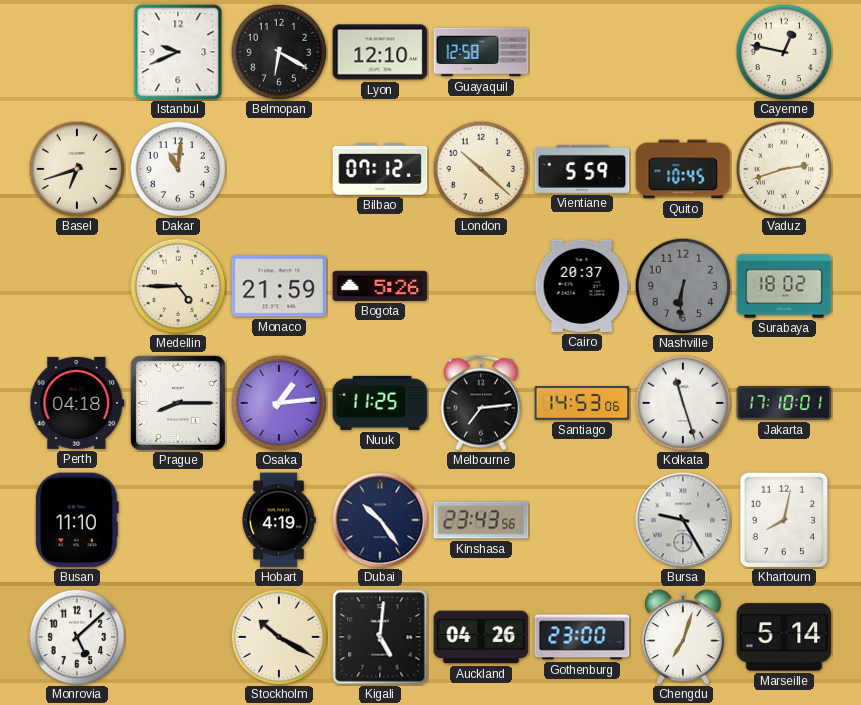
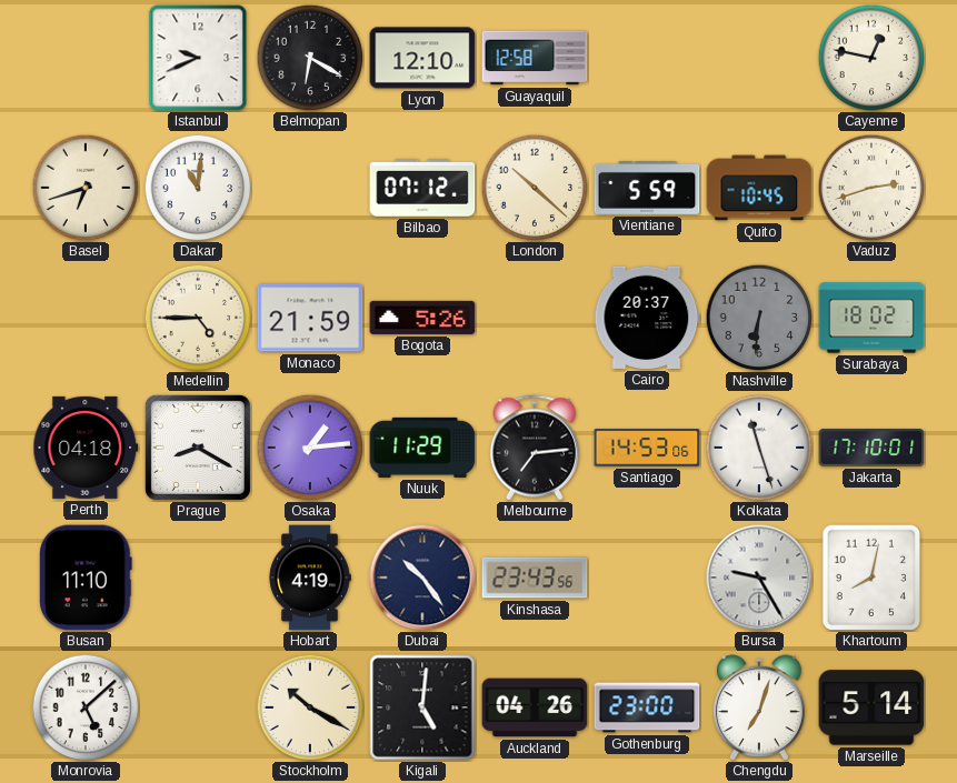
Prague: 8:15 -> 8:20
Nuuk: 11:25 -> 11:29
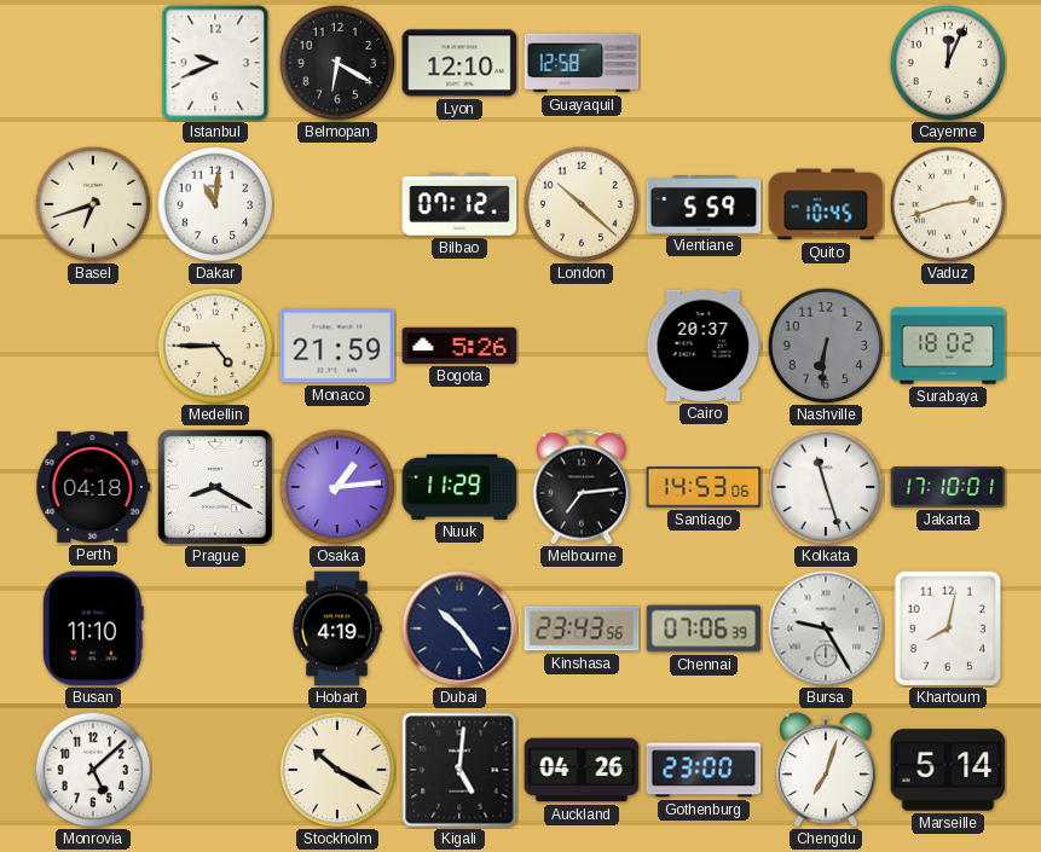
Cayenne: 12:47 -> 12:04
Chennai: none -> 07:06
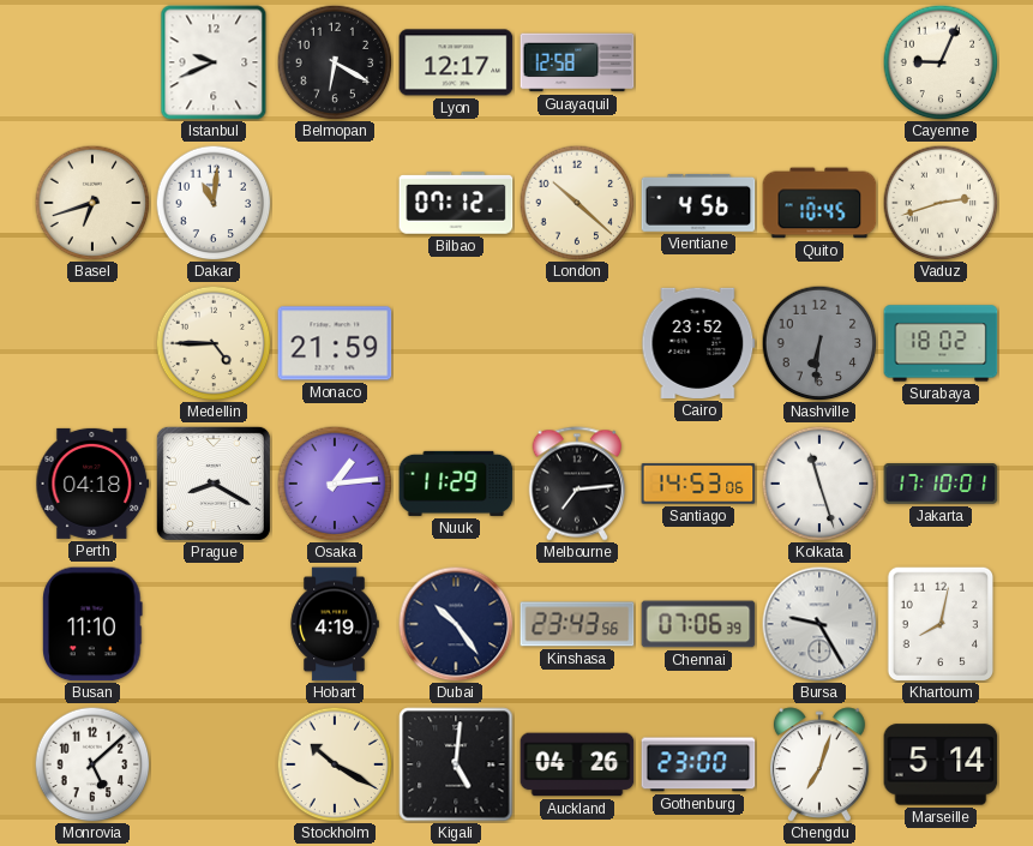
Lyon: 12:10 -> 12:17
Cayenne: 12:04 -> 9:04
Vientiane: 5:59 -> 4:56
Bogota: 5:26 -> none
Cairo: 20:37 -> 23:52
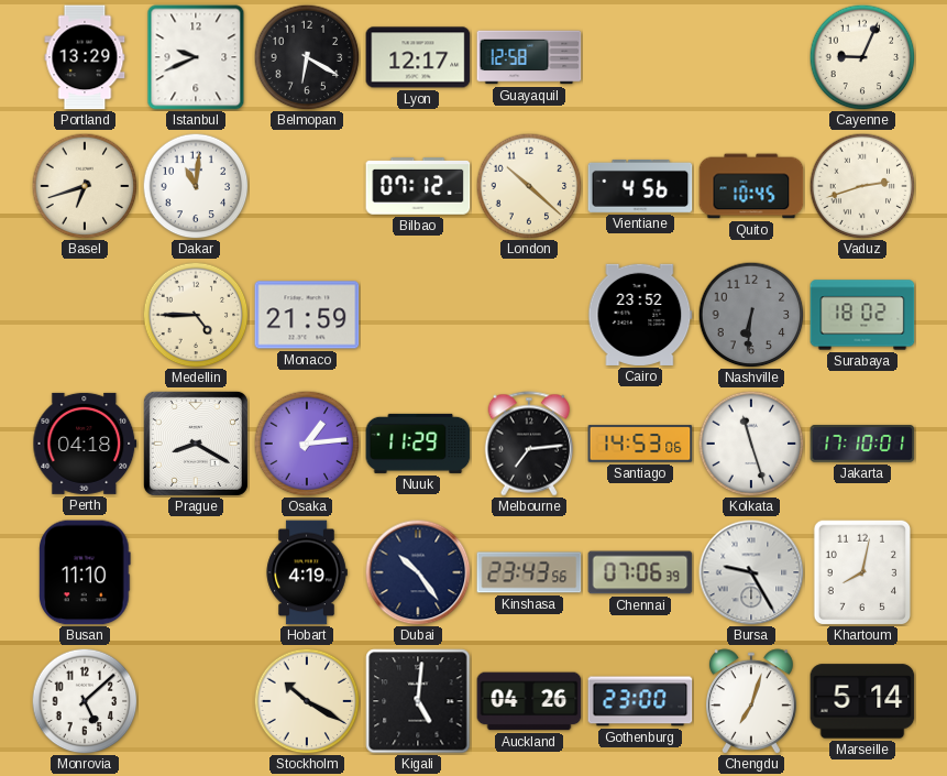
Portland: none -> 13:29
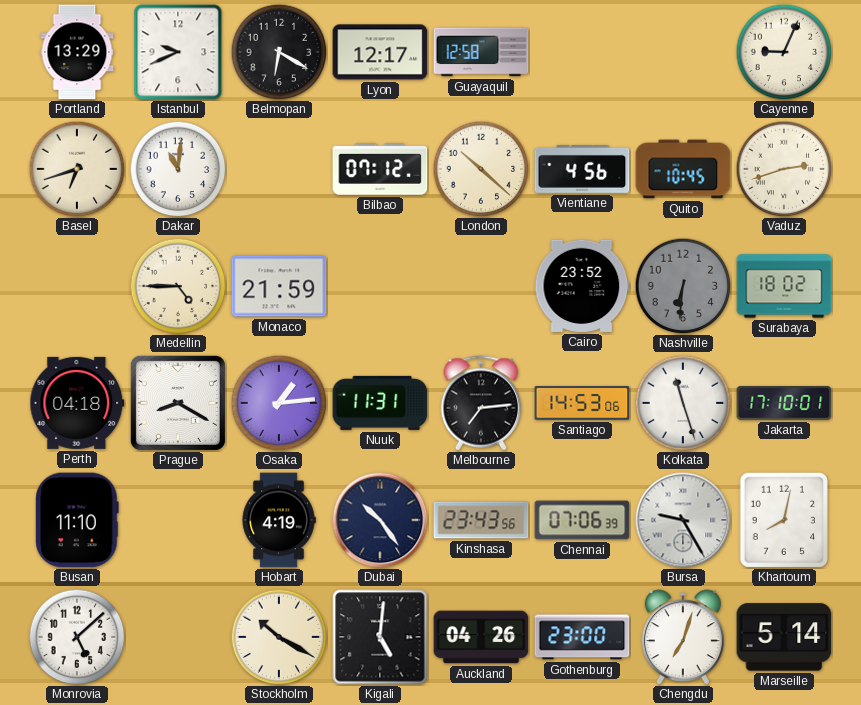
Nuuk: 11:29 -> 11:31
